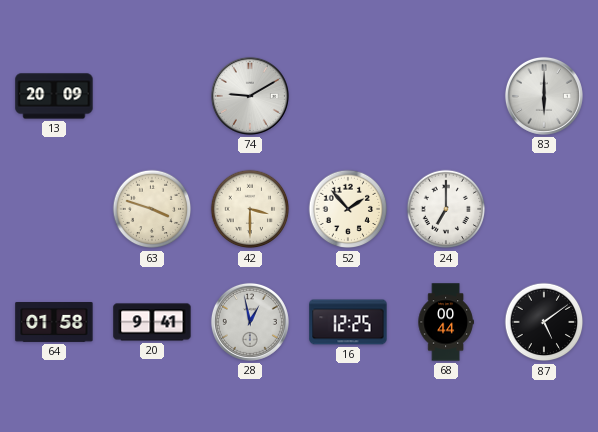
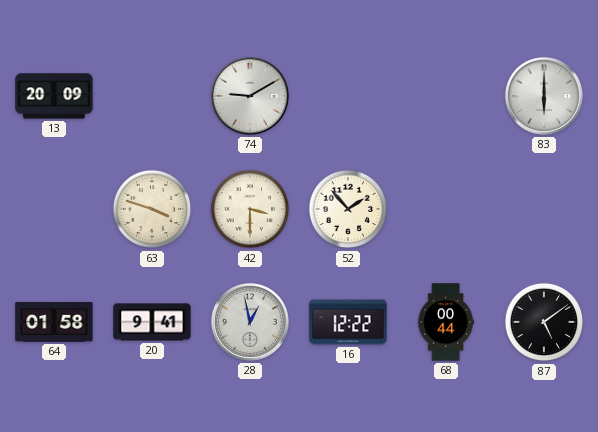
24: 7:00 -> none
16: 12:25 -> 12:22
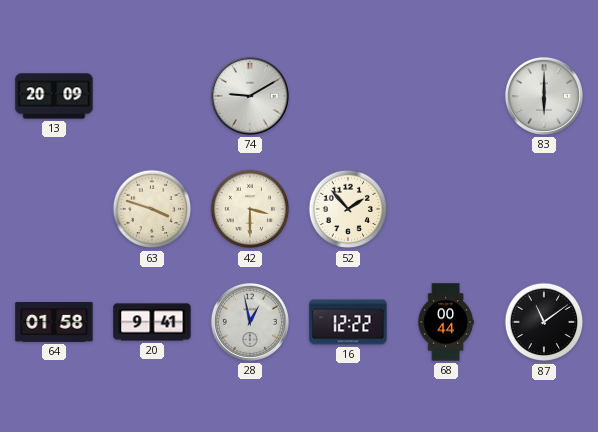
87: 5:09 -> 11:09
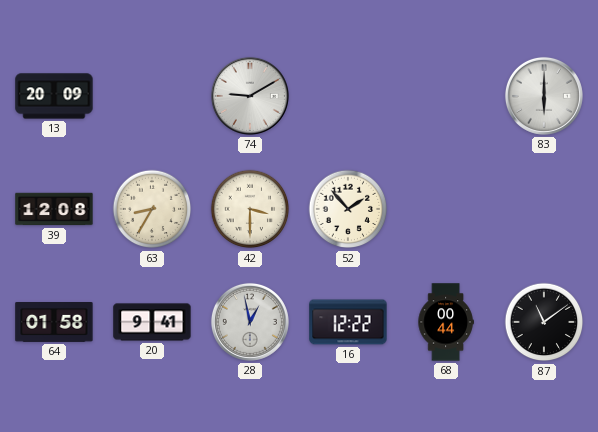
39: none -> 12:08
63: 3:48 -> 8:35
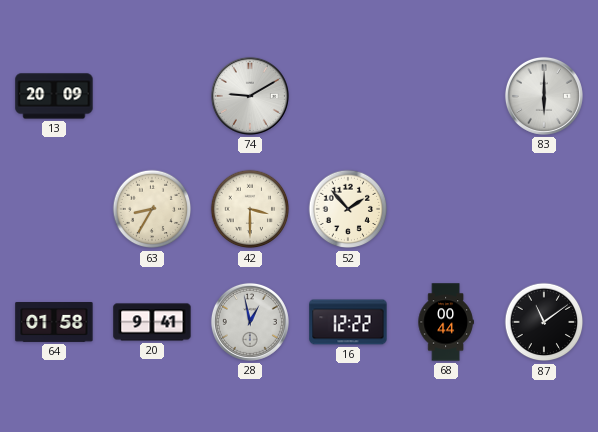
39: 12:08 -> none
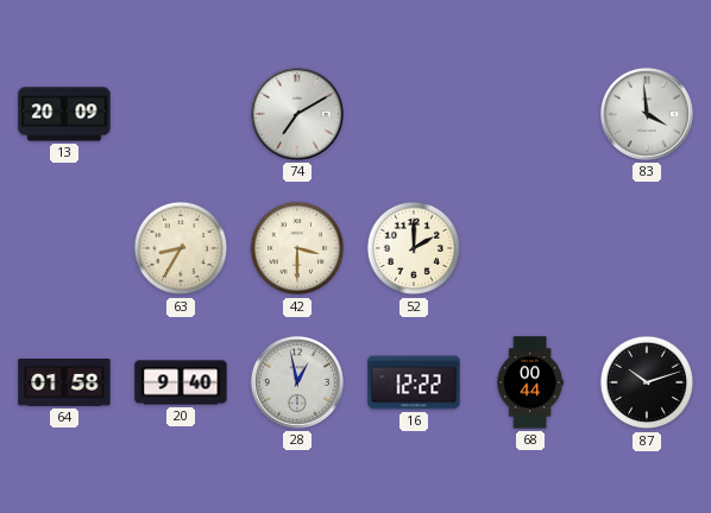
74: 9:10 -> 7:10
83: 6:00 -> 3:59
52: 1:53 -> 2:00
20: 9:41 -> 9:40
87: 11:09 -> 10:12
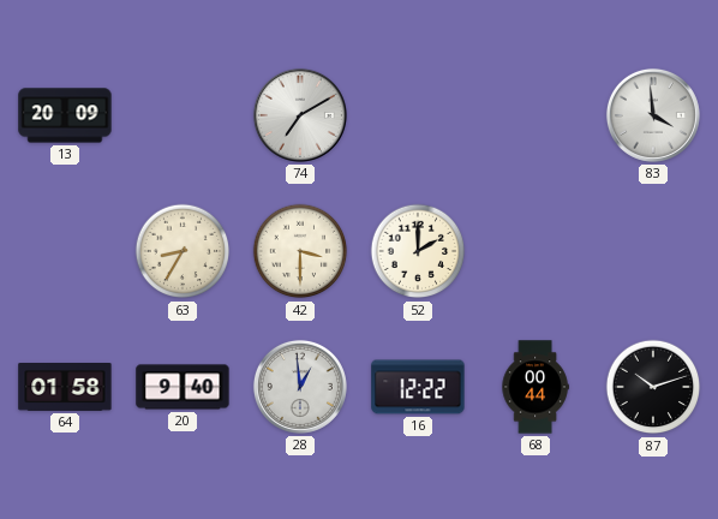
28: 12:58 -> 12:59
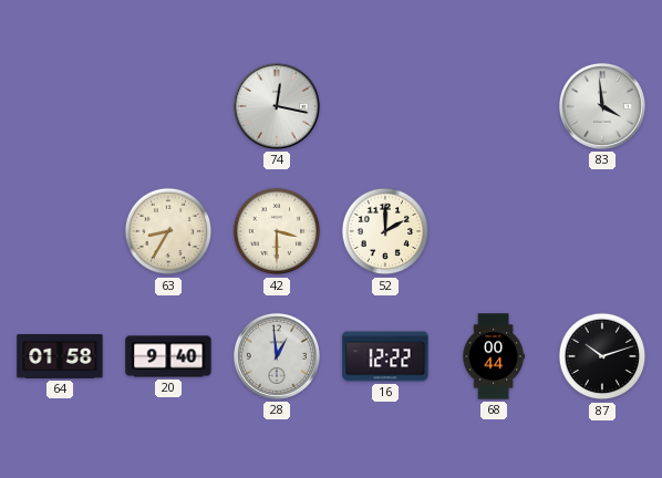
13: 20:09 -> none
74: 7:10 -> 12:17
